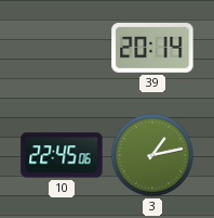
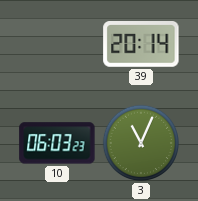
10: 22:45 -> 06:03
3: 1:13 -> 11:04
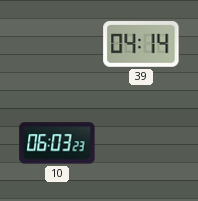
39: 20:14 -> 04:14
3: 11:04 -> none
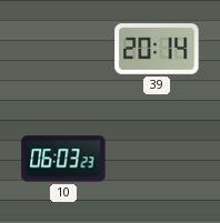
39: 04:14 -> 20:14
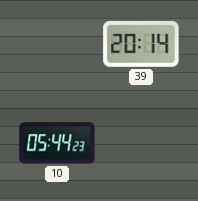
10: 06:03 -> 05:44
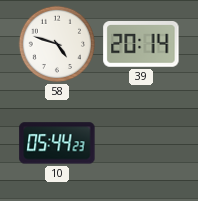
58: none -> 4:48
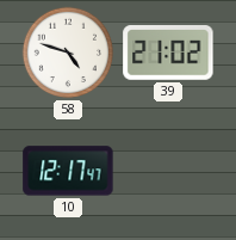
39: 20:14 -> 21:02
10: 05:44 -> 12:17
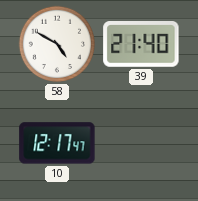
58: 4:48 -> 4:50
39: 21:02 -> 21:40
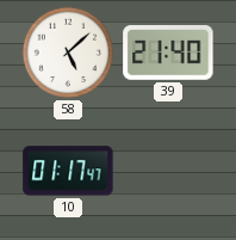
58: 4:50 -> 5:08
10: 12:17 -> 01:17
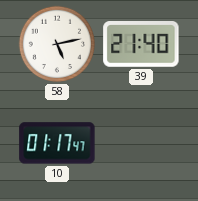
58: 5:08 -> 5:13
